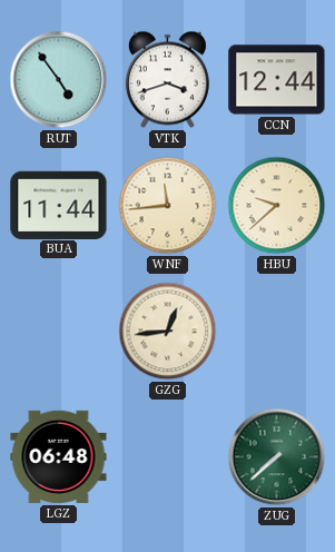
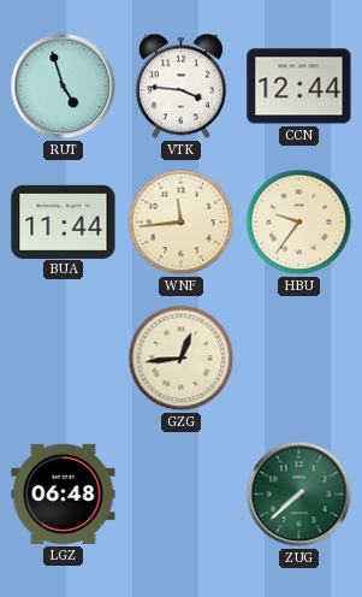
RUT: 4:54 -> 4:57
VTK: 3:42 -> 3:46
HBU: 9:38 -> 9:36
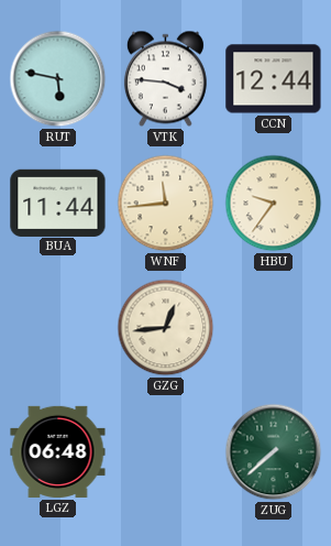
RUT: 4:57 -> 5:47
